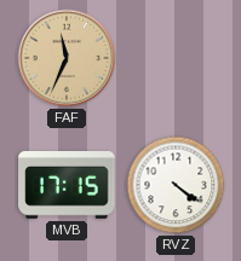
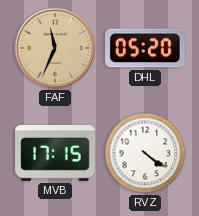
DHL: none -> 05:20
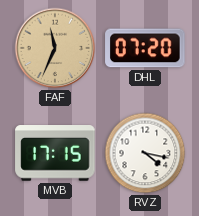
DHL: 05:20 -> 07:20
RVZ: 4:21 -> 4:17
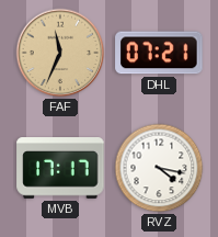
DHL: 07:20 -> 07:21
MVB: 17:15 -> 17:17
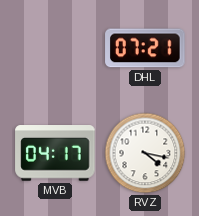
FAF: 11:34 -> none
MVB: 17:17 -> 04:17
